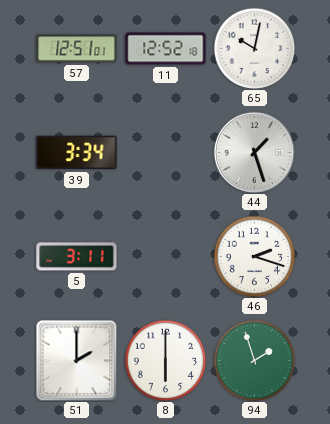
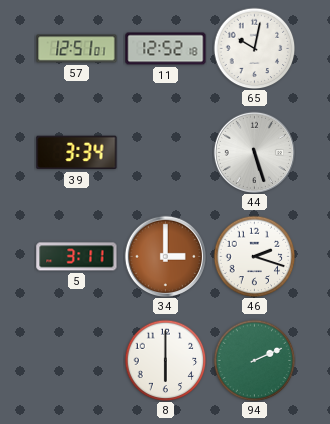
44: 1:27 -> 5:27
34: none -> 3:00
51: 2:00 -> none
94: 1:57 -> 2:11
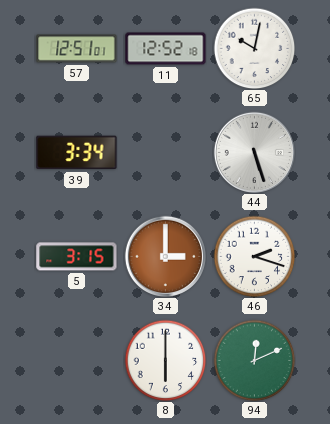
5: 3:11 -> 3:15
94: 2:11 -> 12:11
